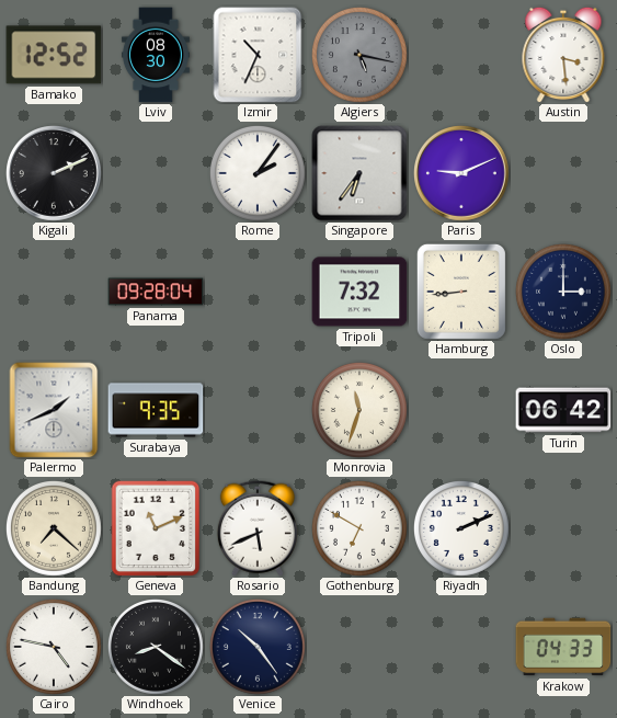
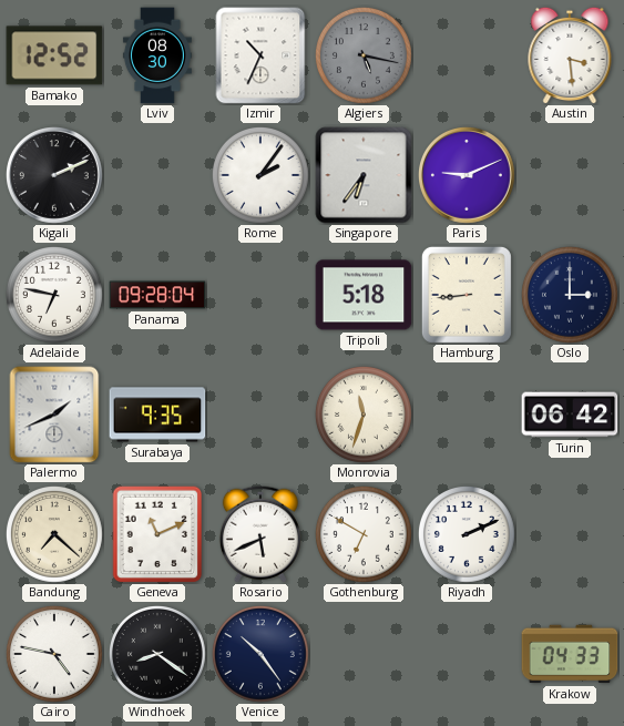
Adelaide: none -> 6:47
Tripoli: 7:32 -> 5:18
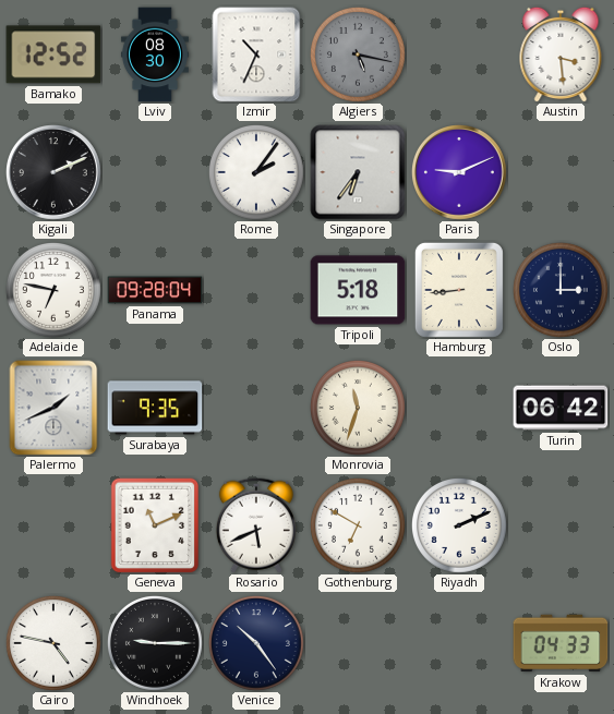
Bandung: 7:22 -> none
Windhoek: 8:21 -> 9:15
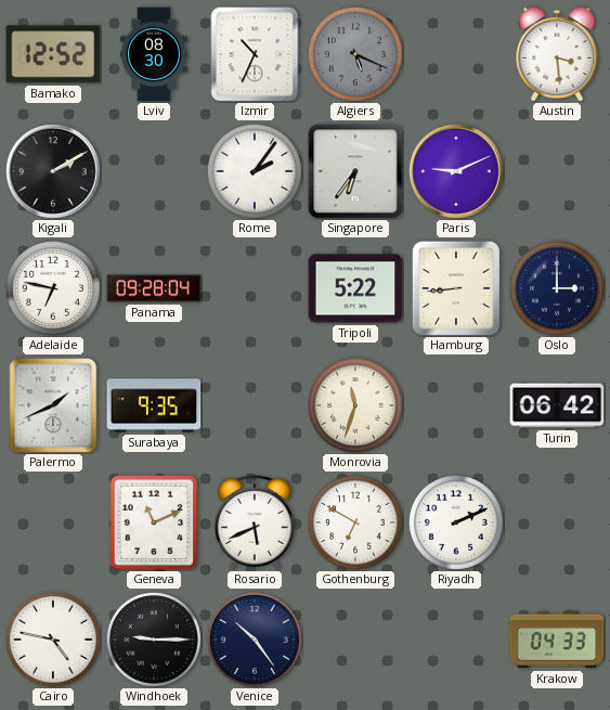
Algiers: 5:17 -> 5:19
Kigali: 2:11 -> 2:10
Tripoli: 5:18 -> 5:22
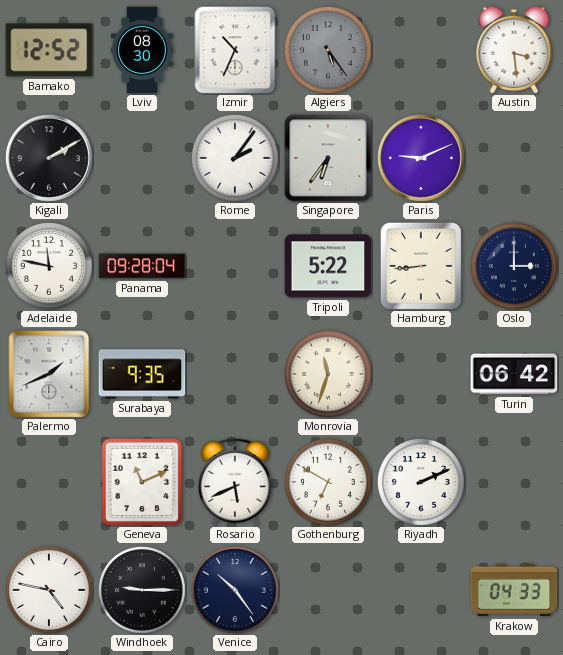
Algiers: 5:19 -> 5:24
Adelaide: 6:47 -> 11:47
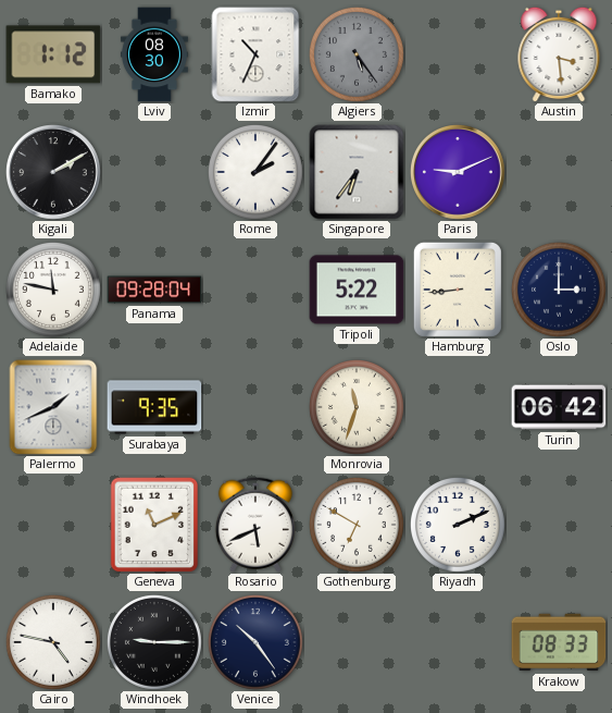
Bamako: 12:52 -> 1:12
Krakow: 04:33 -> 08:33
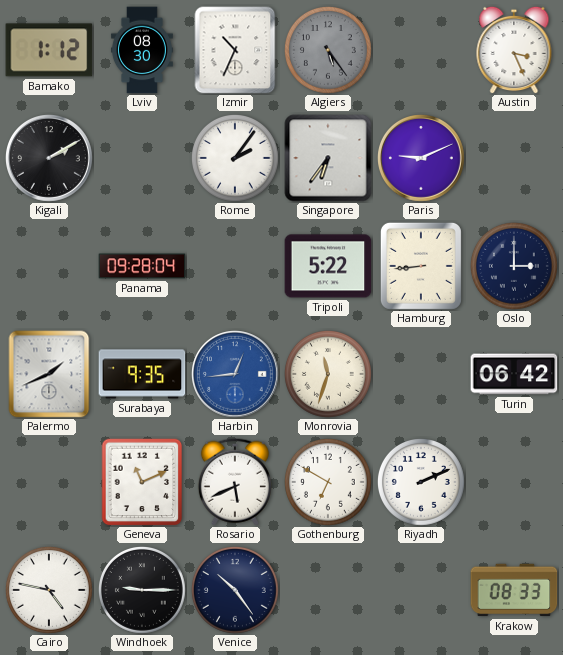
Austin: 3:29 -> 3:26
Adelaide: 11:47 -> none
Harbin: none -> 12:44
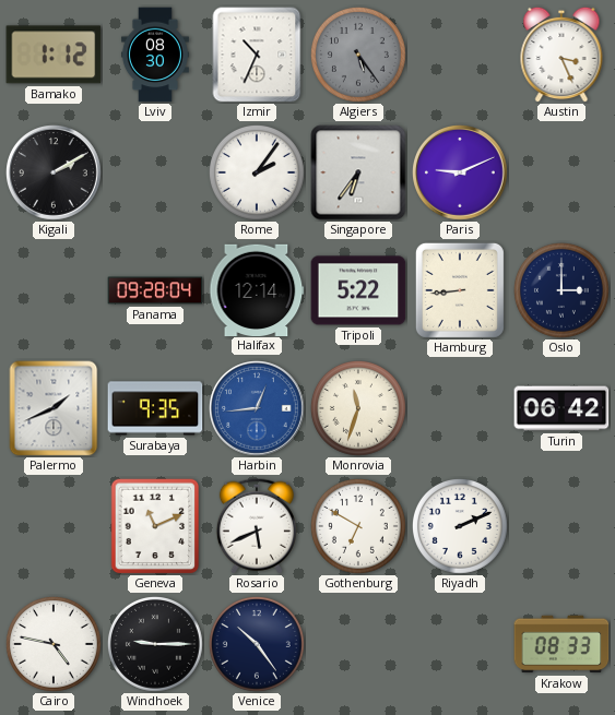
Halifax: none -> 12:14
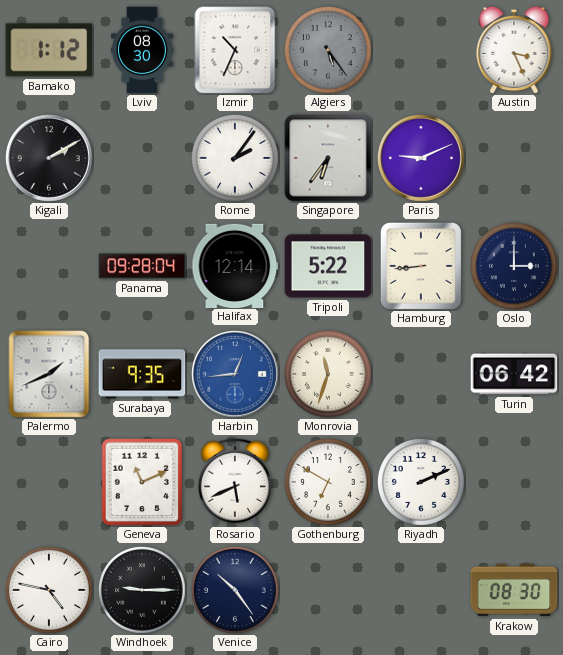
Krakow: 08:33 -> 08:30
